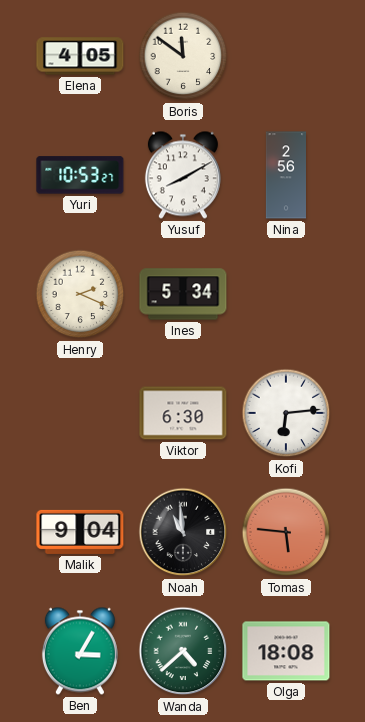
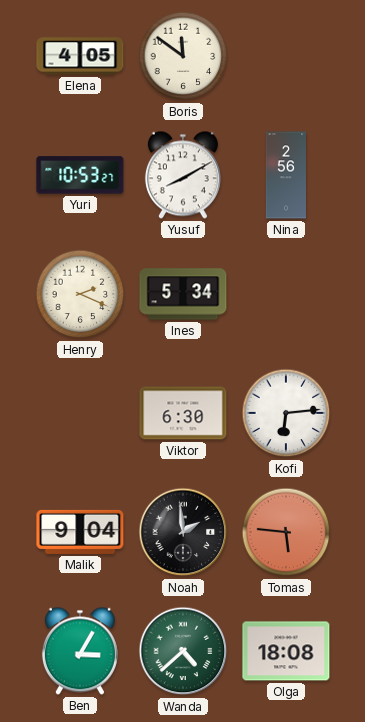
Noah: 10:59 -> 1:59
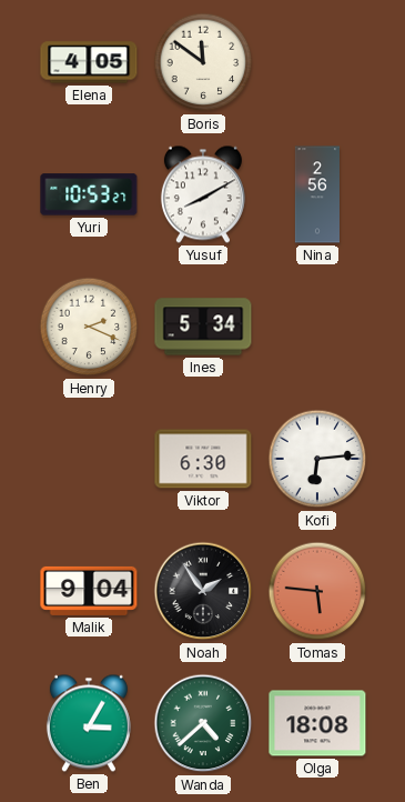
Noah: 1:59 -> 1:54
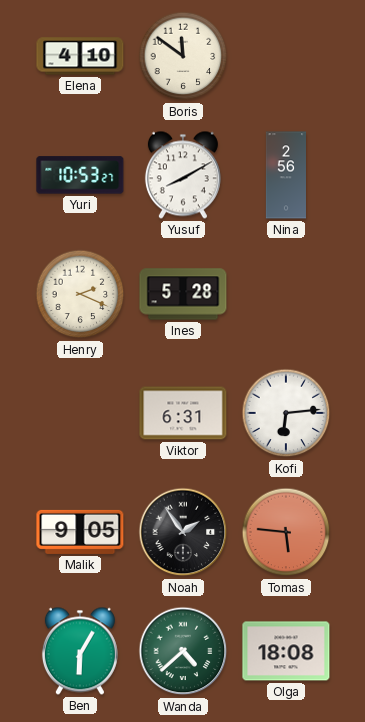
Elena: 4:05 -> 4:10
Ines: 5:34 -> 5:28
Viktor: 6:30 -> 6:31
Malik: 9:04 -> 9:05
Ben: 3:05 -> 6:05
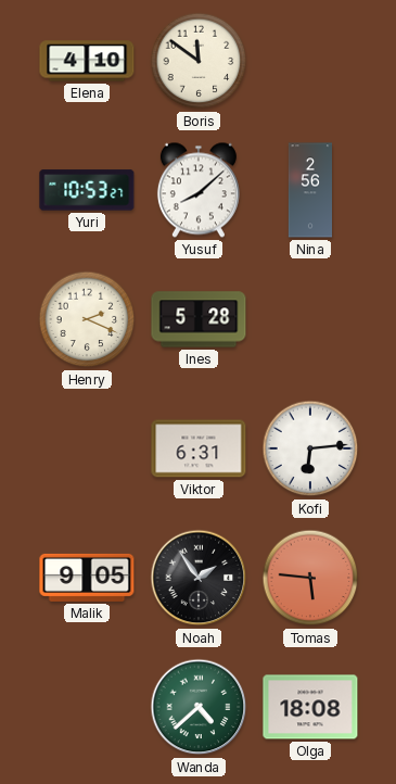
Yusuf: 8:10 -> 8:08
Ben: 6:05 -> none
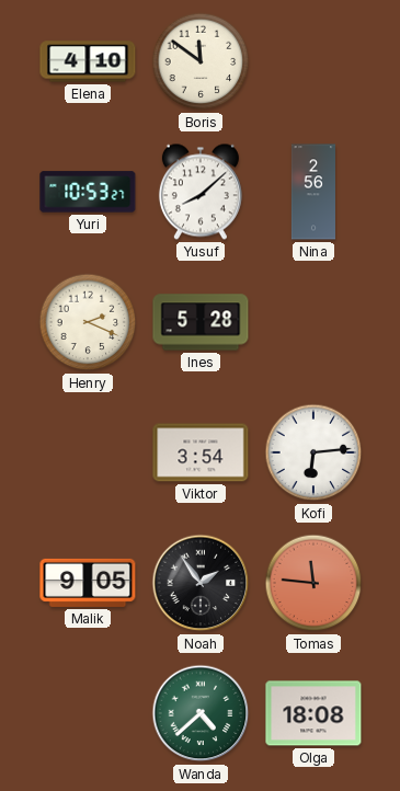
Viktor: 6:31 -> 3:54
Tomas: 5:46 -> 11:46
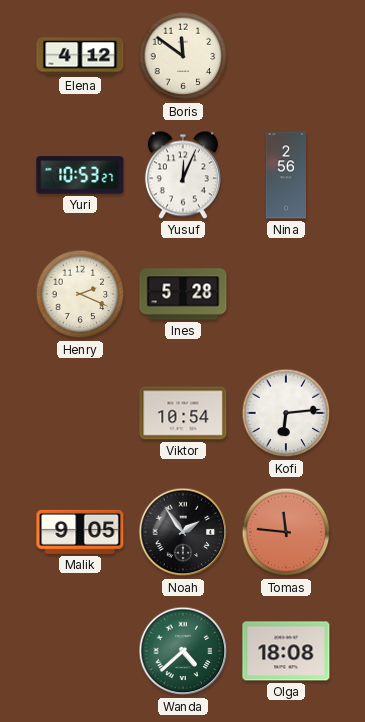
Elena: 4:10 -> 4:12
Yusuf: 8:08 -> 12:04
Viktor: 3:54 -> 10:54
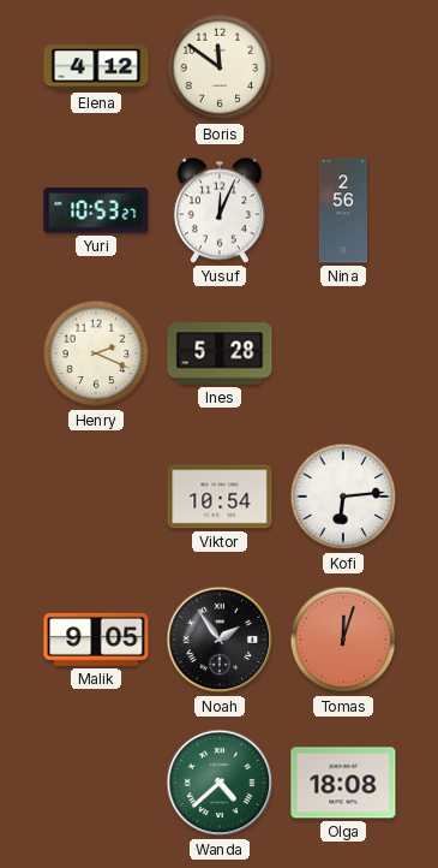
Tomas: 11:46 -> 12:03
